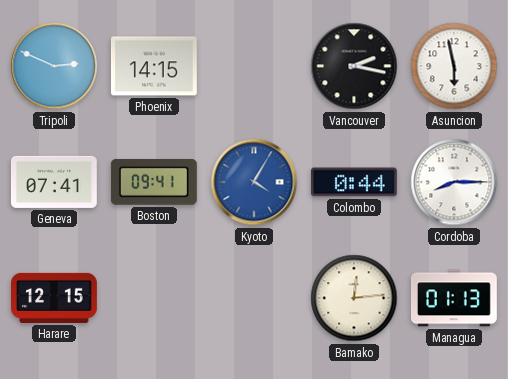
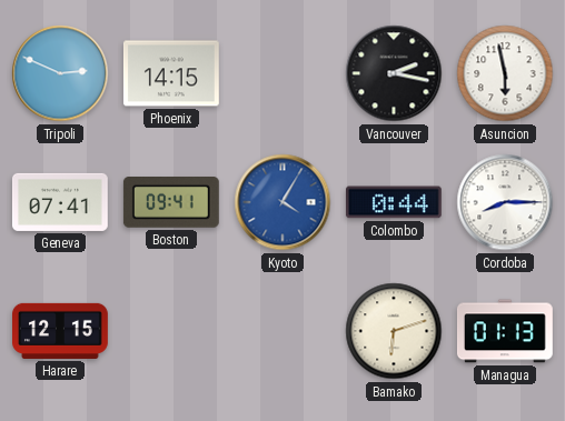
Bamako: 12:14 -> 6:12
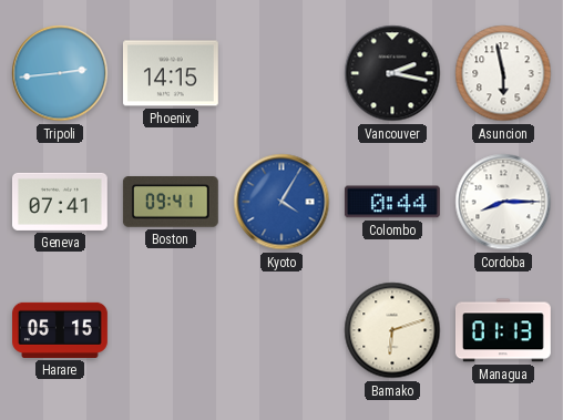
Tripoli: 2:49 -> 2:44
Harare: 12:15 -> 05:15
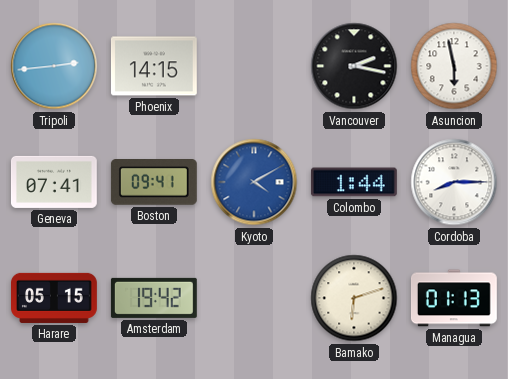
Kyoto: 4:05 -> 4:10
Colombo: 0:44 -> 1:44
Amsterdam: none -> 19:42
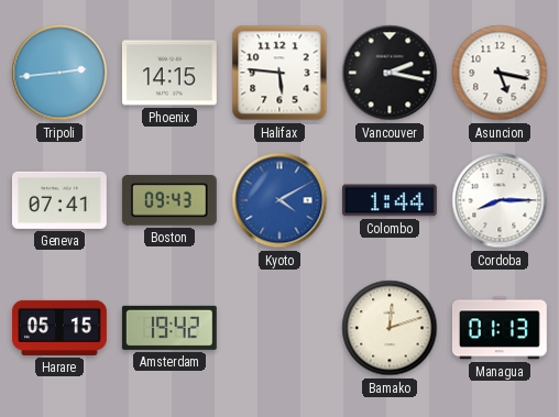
Halifax: none -> 5:46
Asuncion: 5:58 -> 5:17
Boston: 09:41 -> 09:43
Bamako: 6:12 -> 12:12
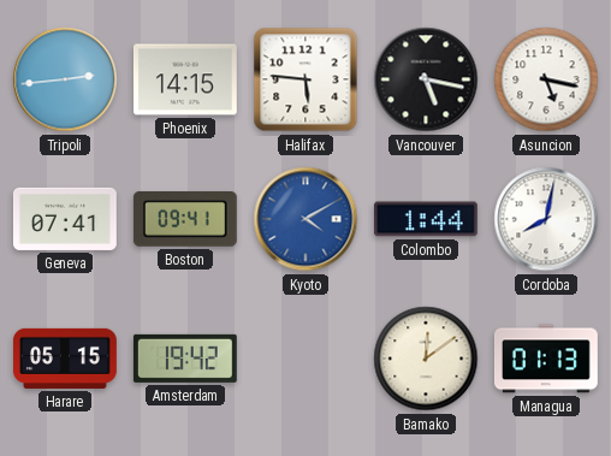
Vancouver: 2:17 -> 5:17
Boston: 09:43 -> 09:41
Cordoba: 8:15 -> 8:02
Bamako: 12:12 -> 12:09
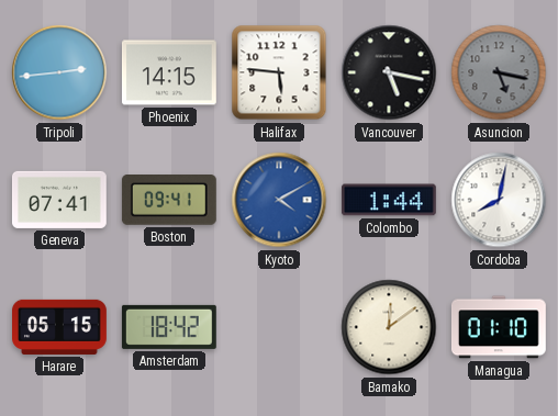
Asuncion dial: white -> grey
Amsterdam: 19:42 -> 18:42
Managua: 01:13 -> 01:10
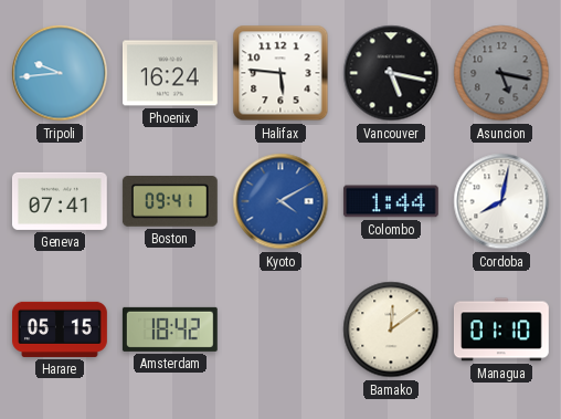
Tripoli: 2:44 -> 9:44
Phoenix: 14:15 -> 16:24
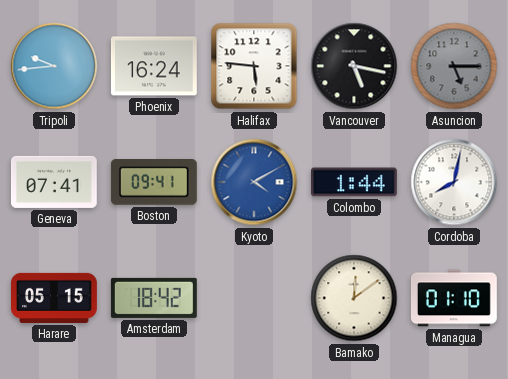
Asuncion: 5:17 -> 5:15
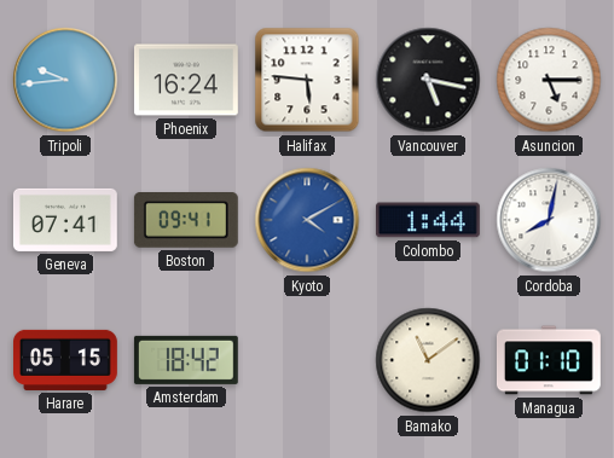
Asuncion dial: grey -> white
Bamako: 12:09 -> 11:09
